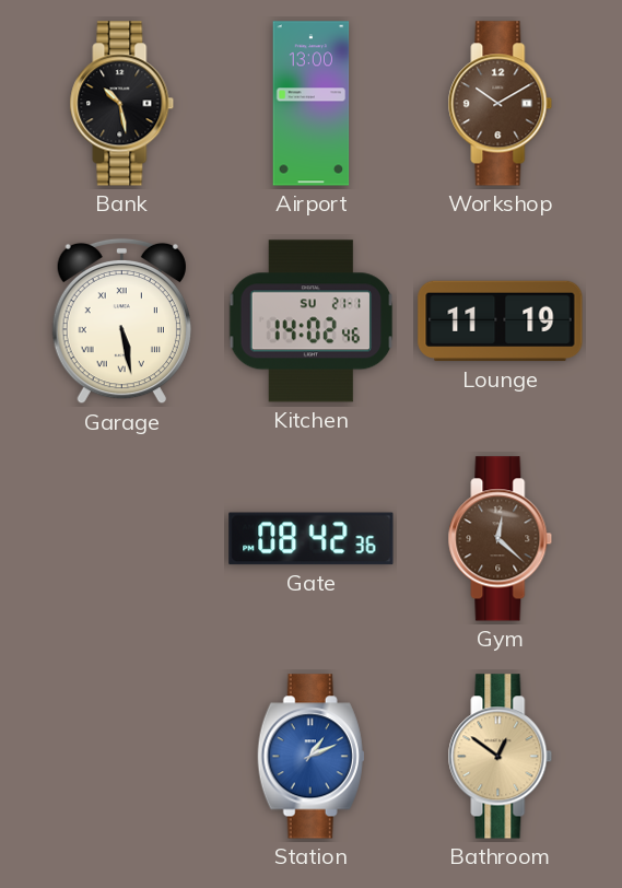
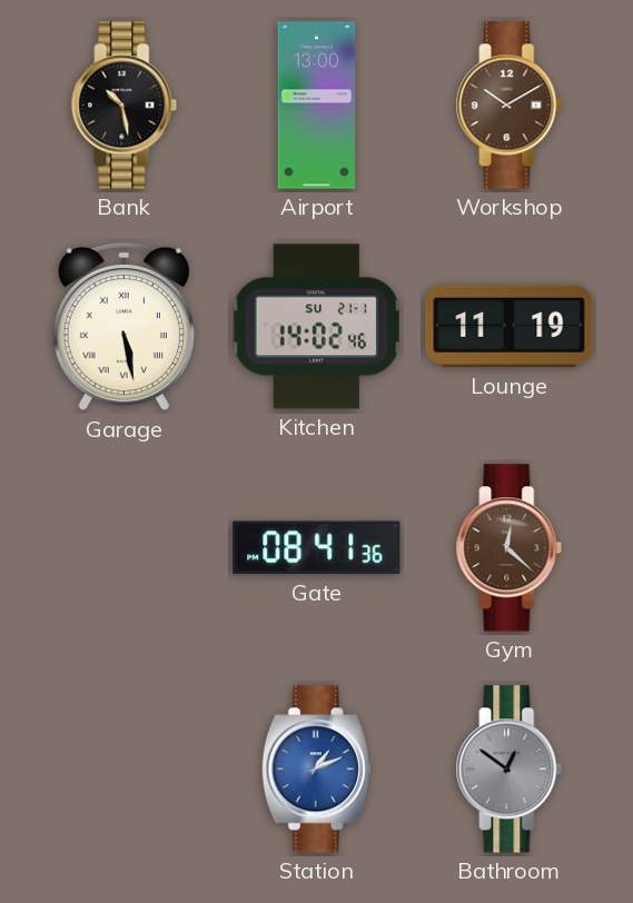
Gate: 08:42 -> 08:41
Bathroom dial: champagne -> grey
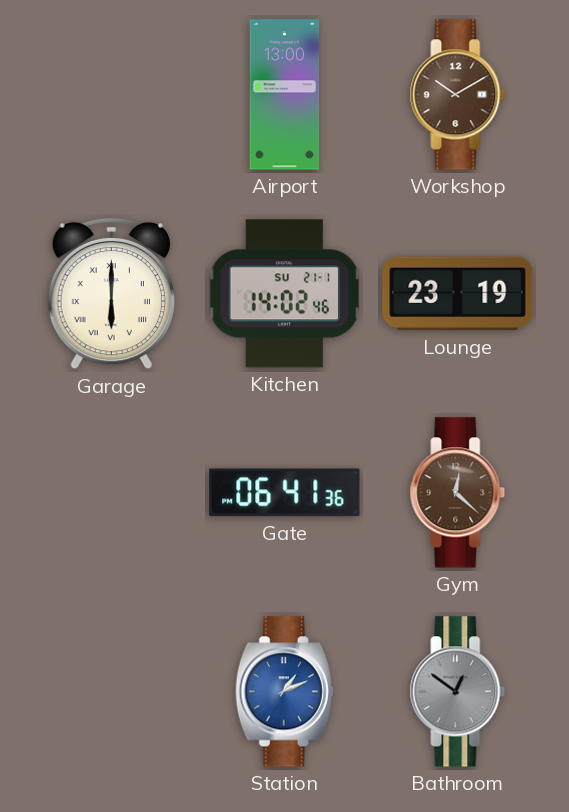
Bank: 10:28 -> none
Garage: 5:28 -> 6:00
Lounge: 11:19 -> 23:19
Gate: 08:41 -> 06:41
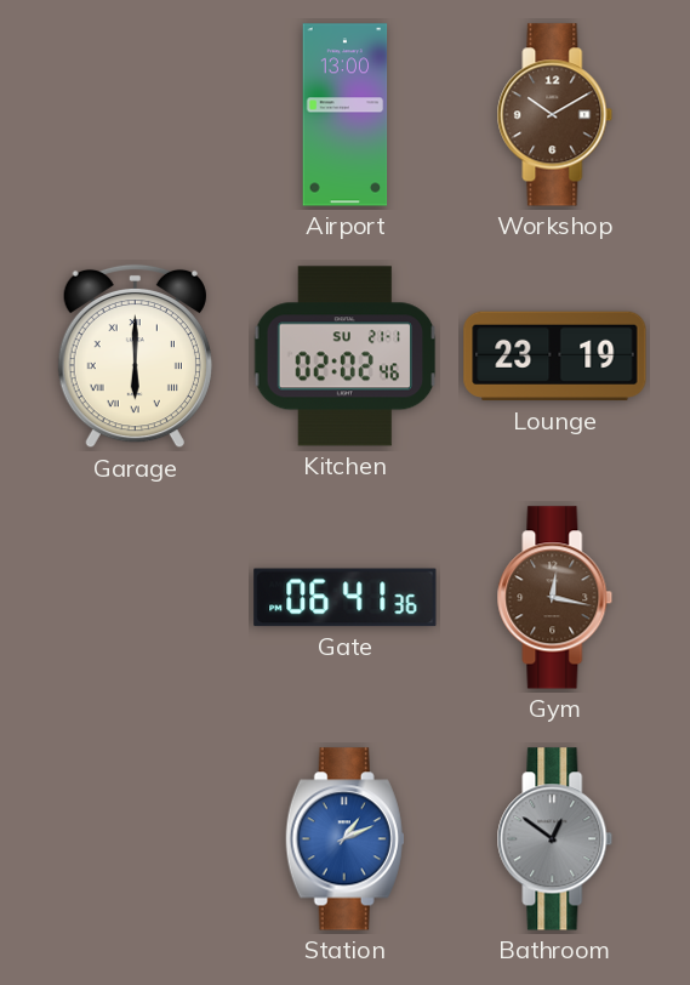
Kitchen: 14:02 -> 02:02
Gym: 12:22 -> 12:17
